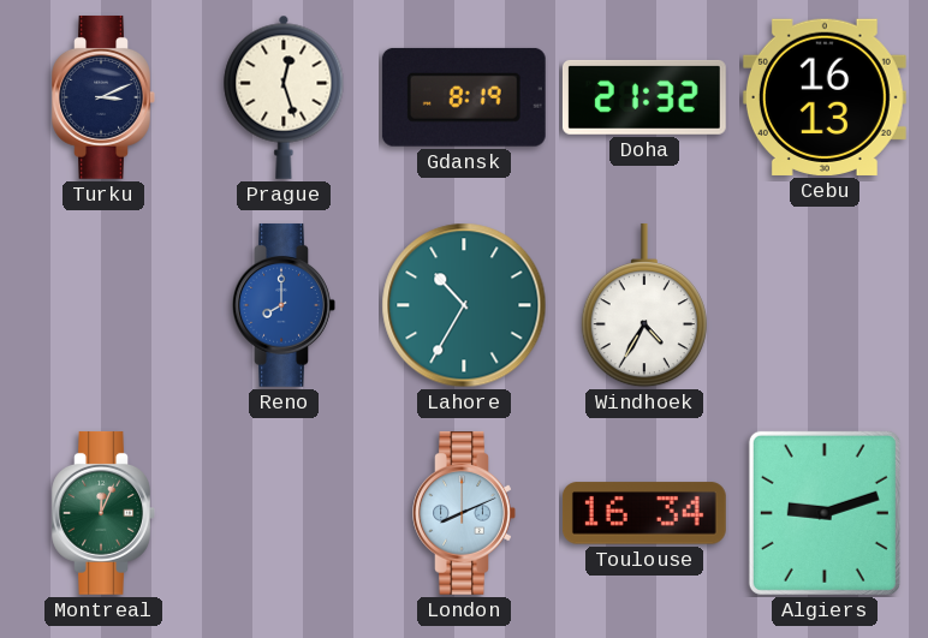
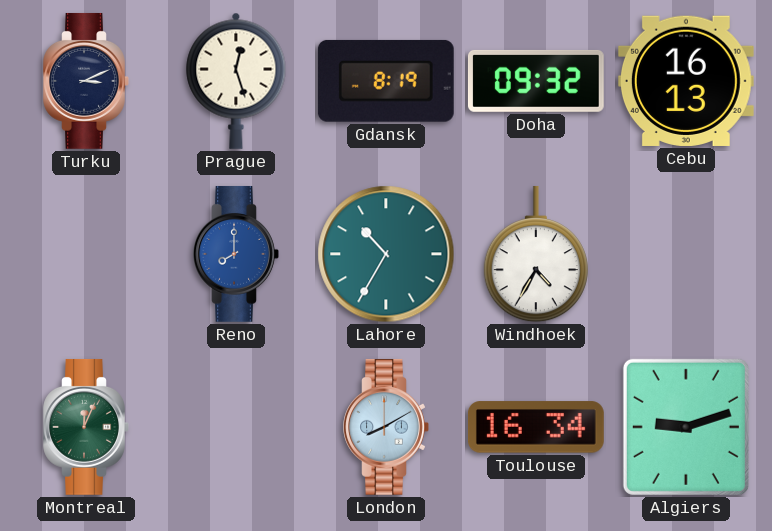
Doha: 21:32 -> 09:32
London: 8:11 -> 8:10
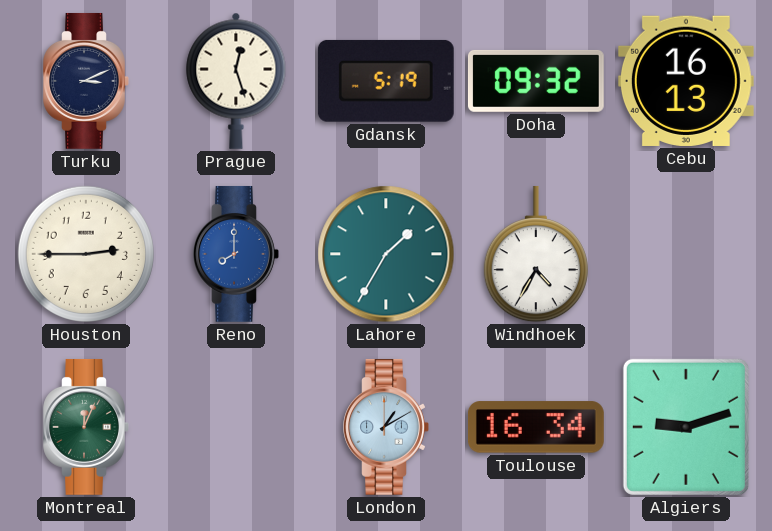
Gdansk: 8:19 -> 5:19
Houston: none -> 2:45
Lahore: 10:35 -> 1:35
London: 8:10 -> 1:10
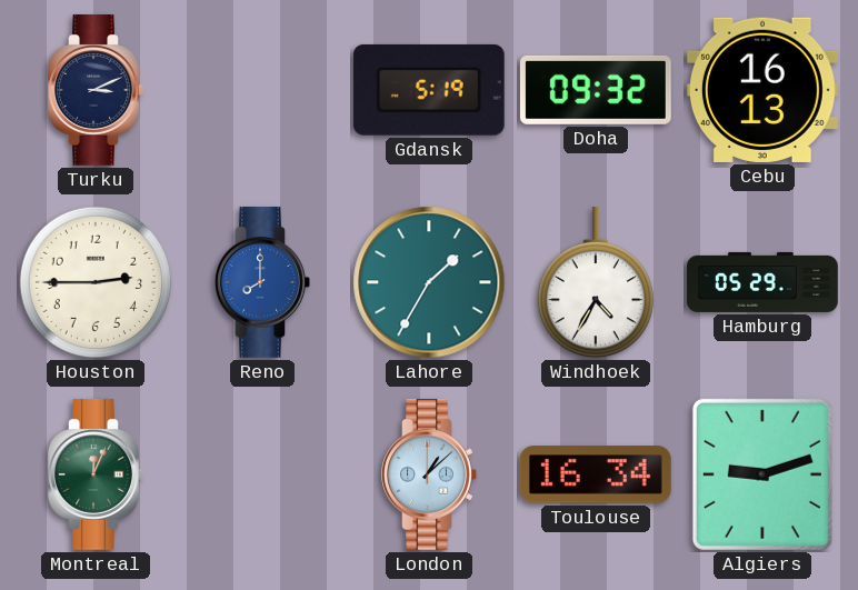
Prague: 12:27 -> none
Hamburg: none -> 05:29
London: 1:10 -> 1:08
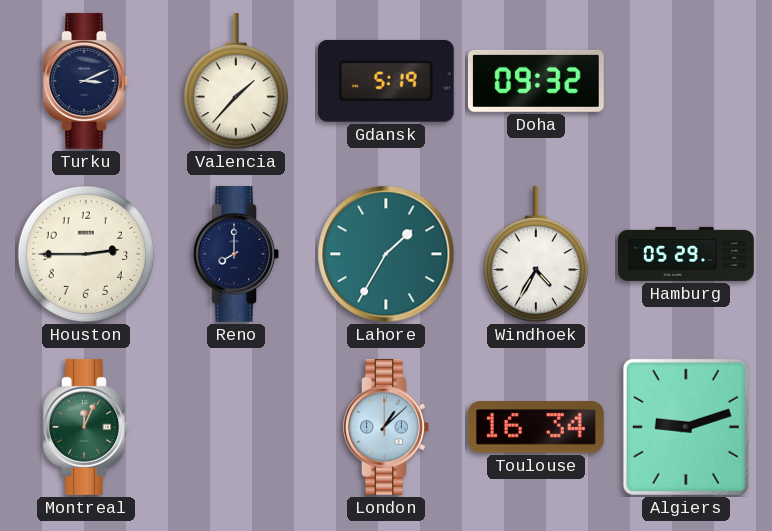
Valencia: none -> 1:37
Cebu: 16:13 -> none
Reno dial: blue -> navy
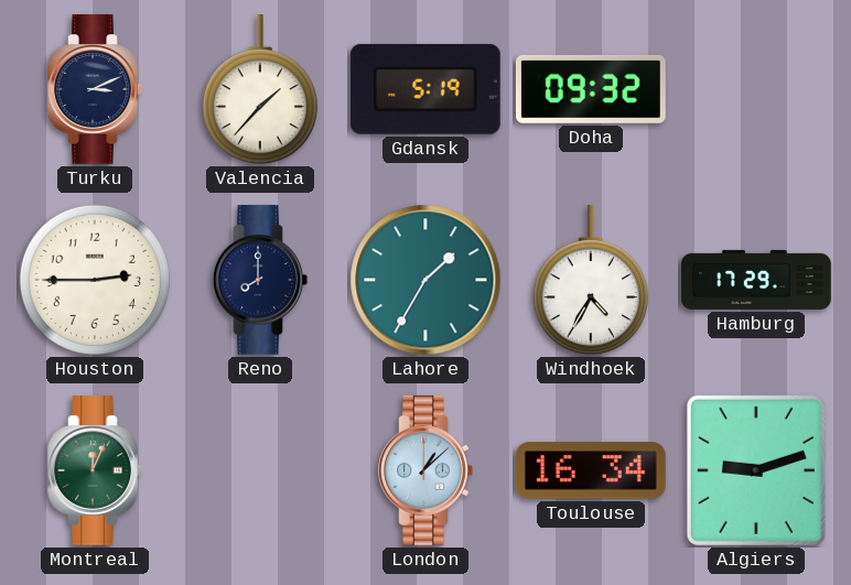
Hamburg: 05:29 -> 17:29
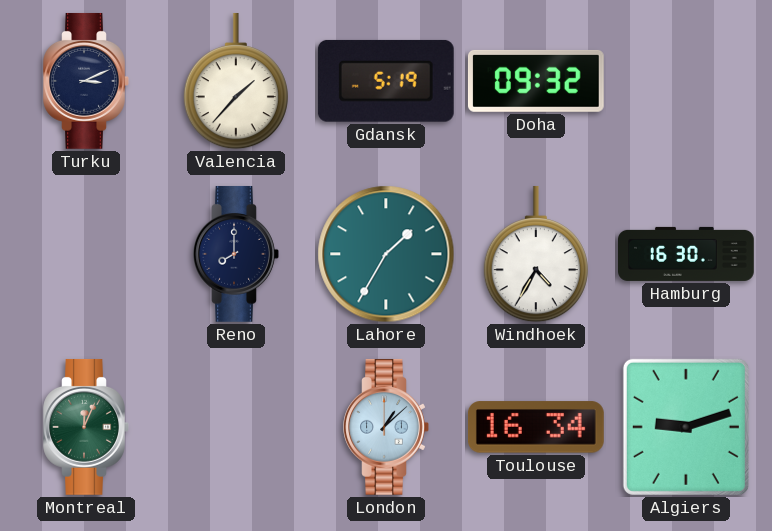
Houston: 2:45 -> none
Hamburg: 17:29 -> 16:30
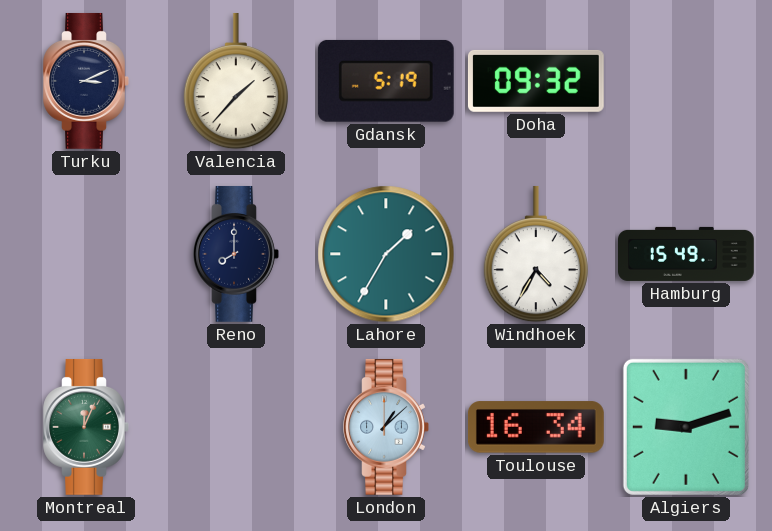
Hamburg: 16:30 -> 15:49
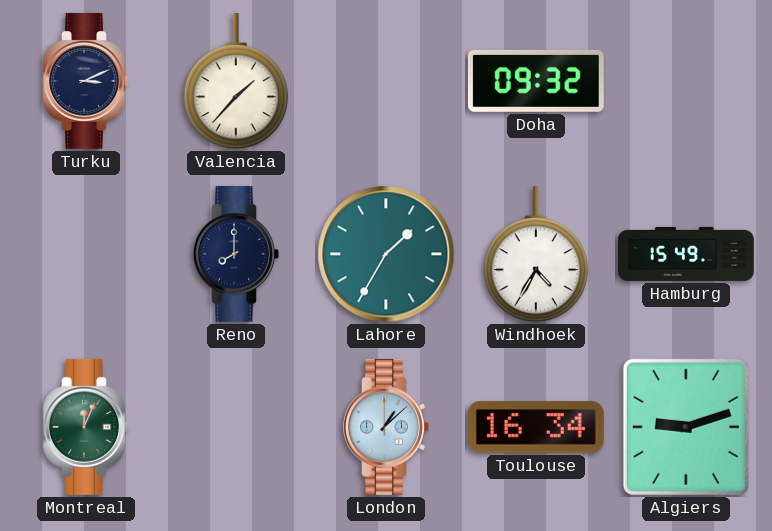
Gdansk: 5:19 -> none
